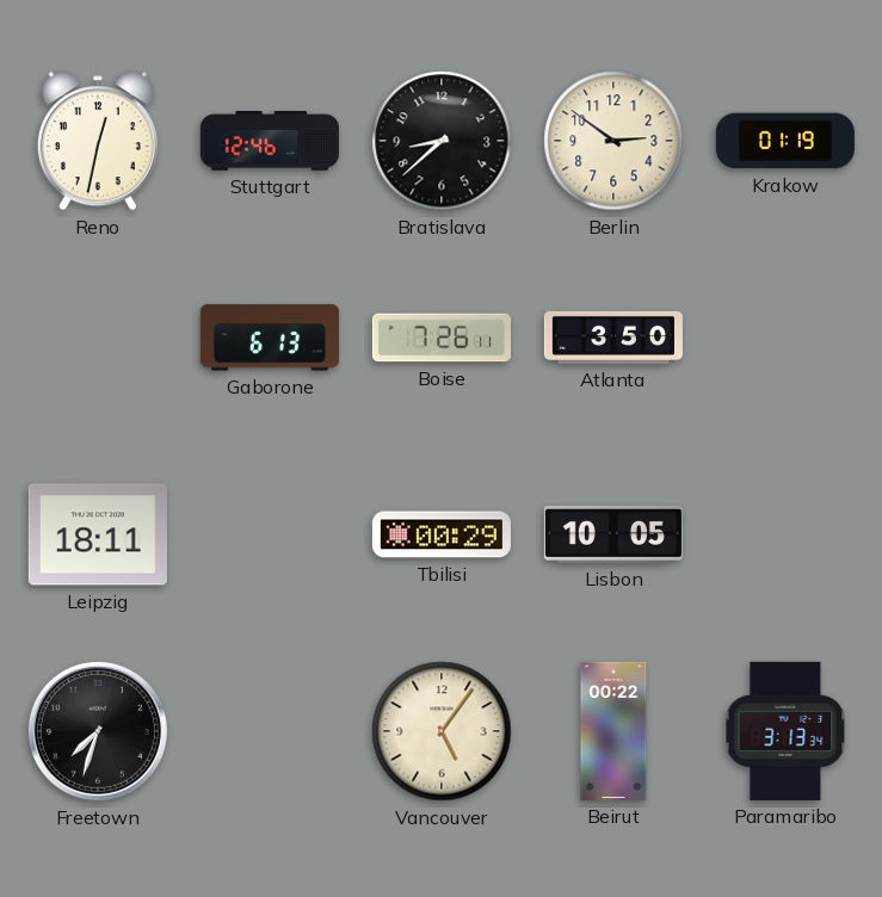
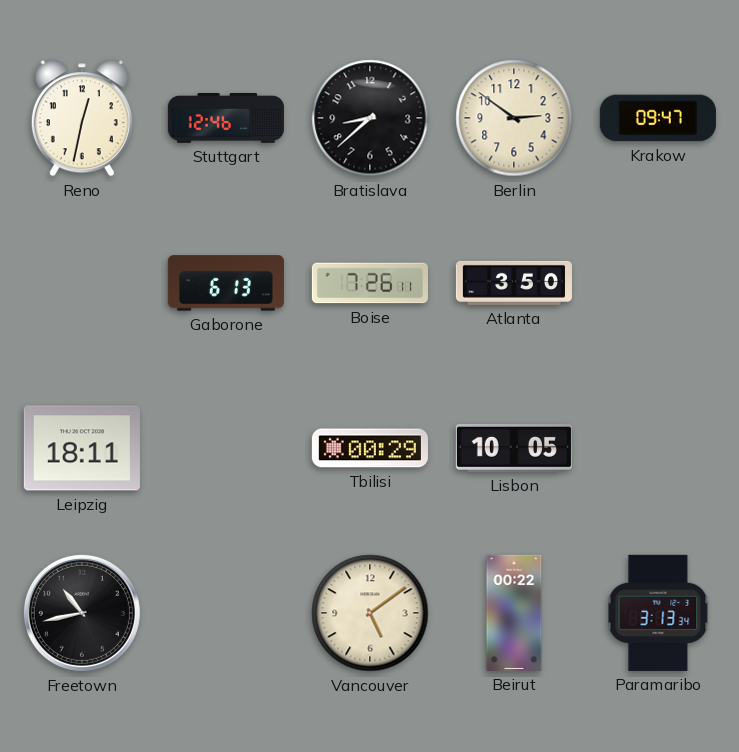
Krakow: 01:19 -> 09:47
Freetown: 7:33 -> 10:43
Vancouver: 5:06 -> 5:09
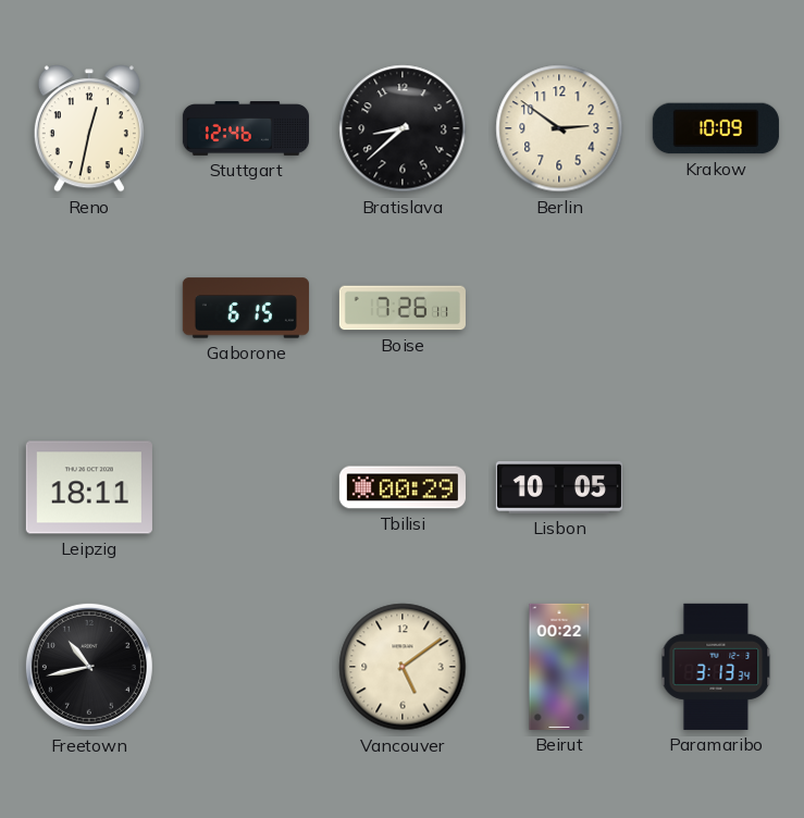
Krakow: 09:47 -> 10:09
Gaborone: 6:13 -> 6:15
Atlanta: 3:50 -> none
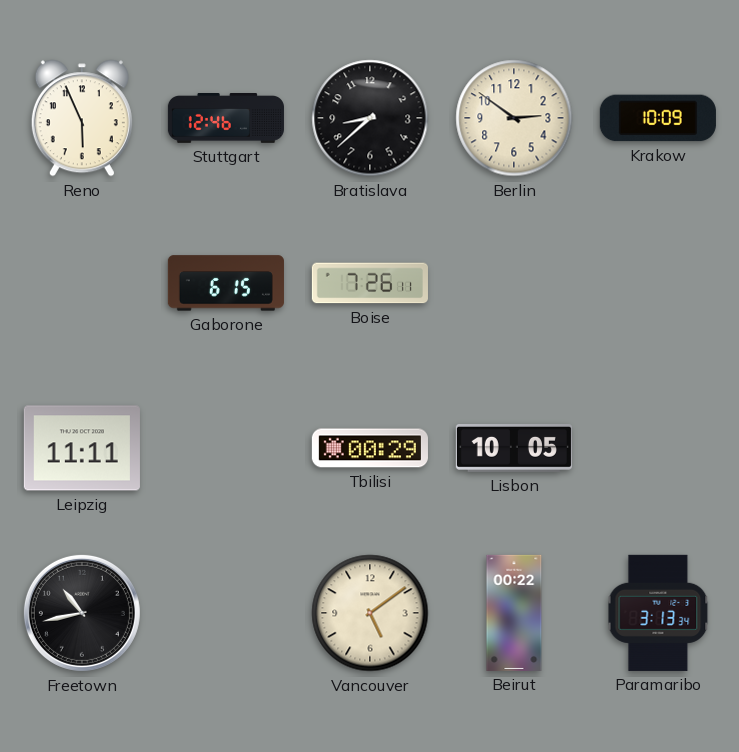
Reno: 12:32 -> 5:56
Leipzig: 18:11 -> 11:11
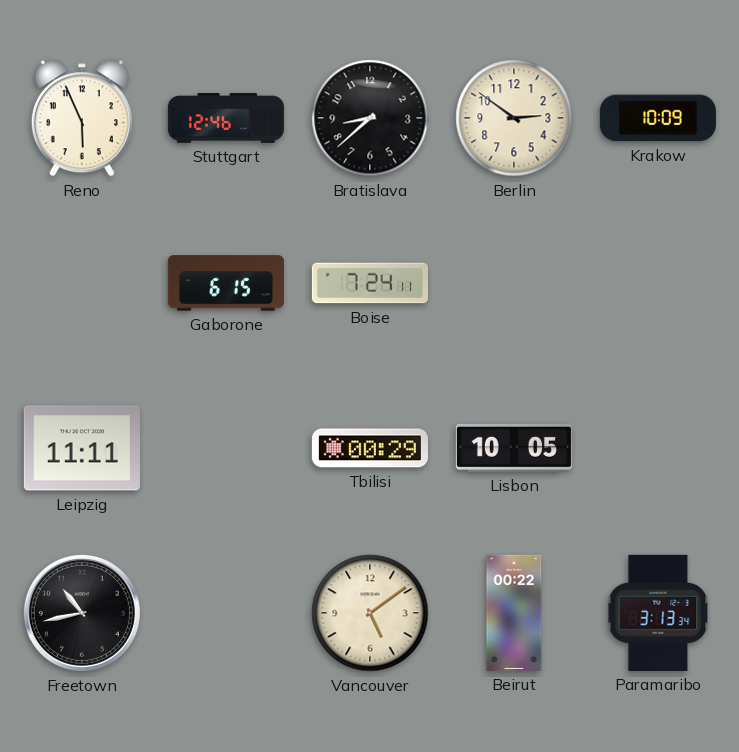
Boise: 7:26 -> 7:24
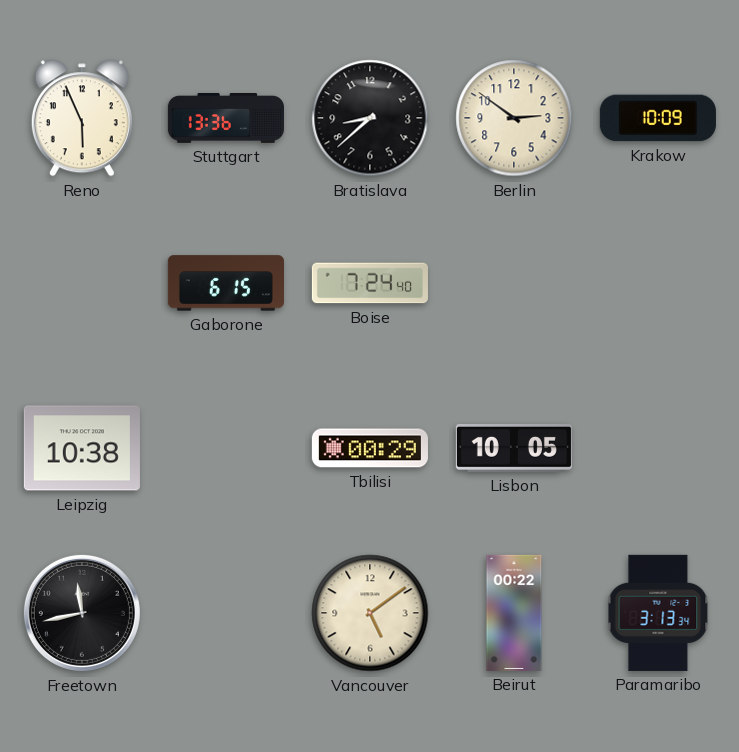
Stuttgart: 12:46 -> 13:36
Boise: 7:24:11 -> 7:24:40
Leipzig: 11:11 -> 10:38
Freetown: 10:43 -> 11:43
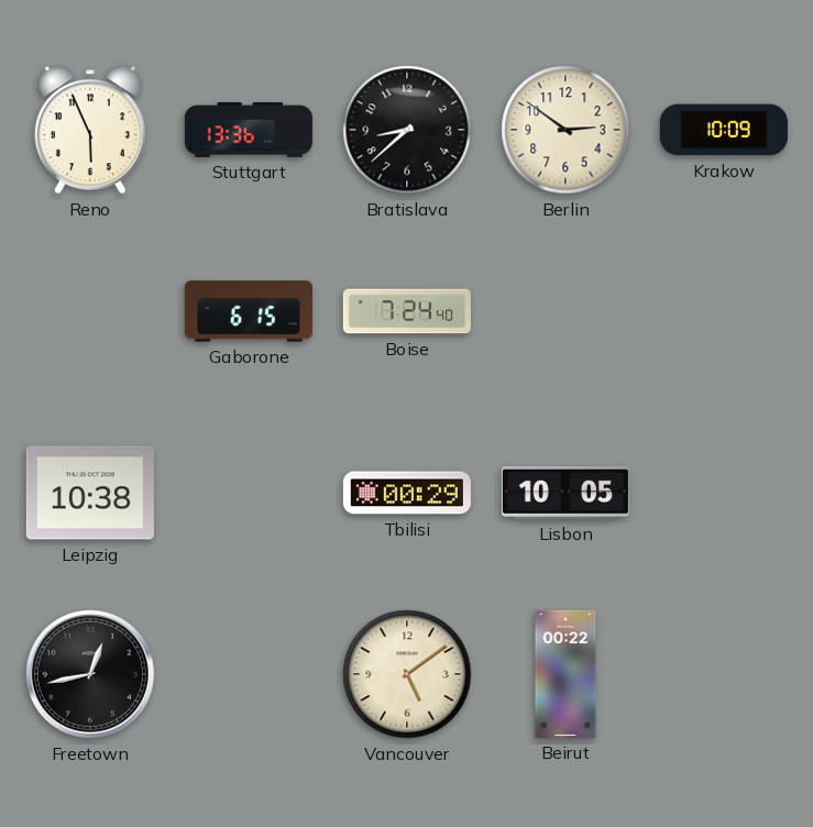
Freetown: 11:43 -> 12:43
Paramaribo: 3:13 -> none
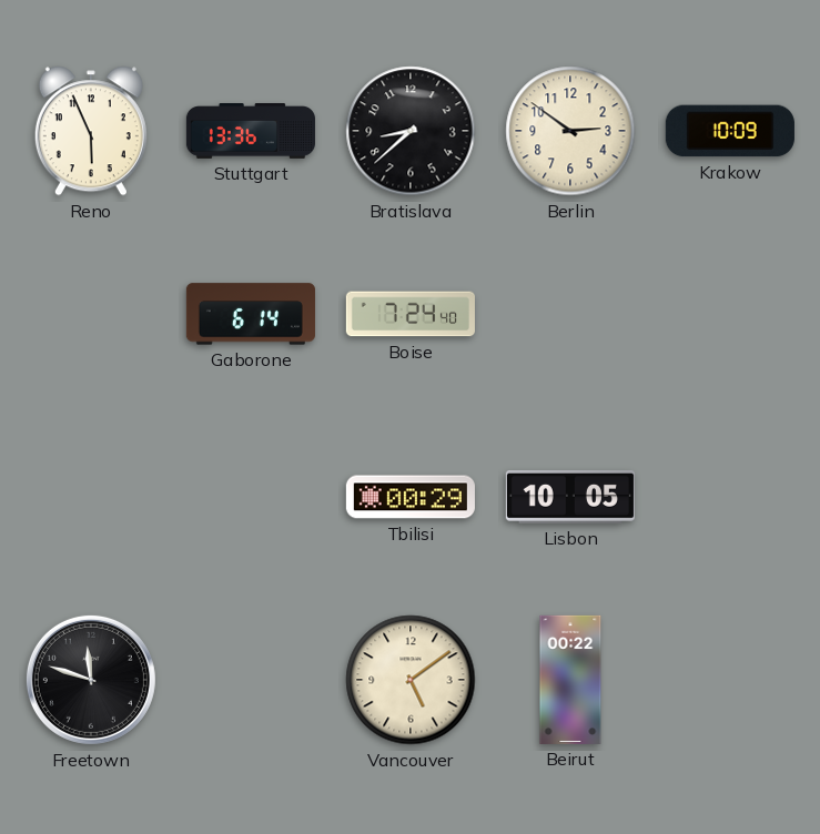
Gaborone: 6:15 -> 6:14
Leipzig: 10:38 -> none
Freetown: 12:43 -> 11:48
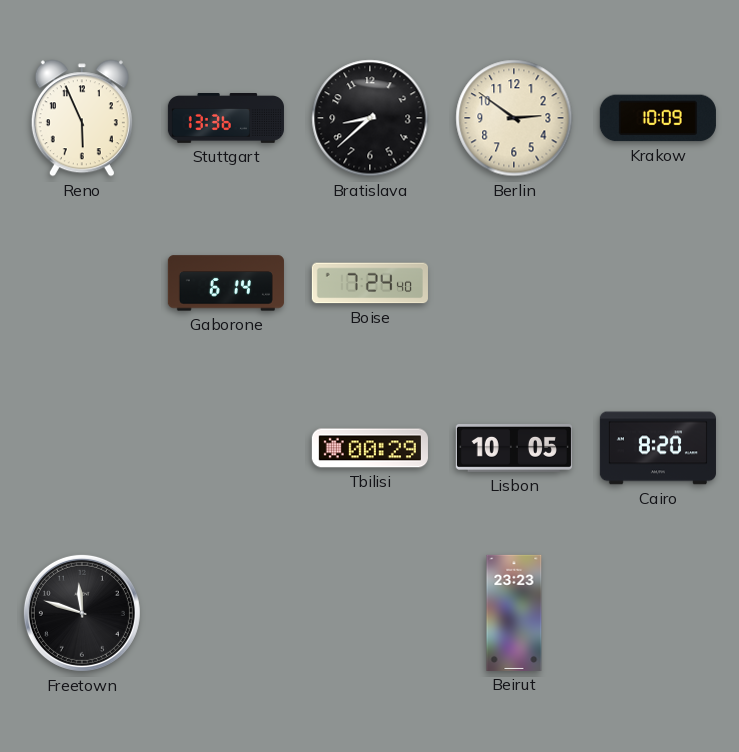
Cairo: none -> 8:20
Vancouver: 5:09 -> none
Beirut: 00:22 -> 23:23
